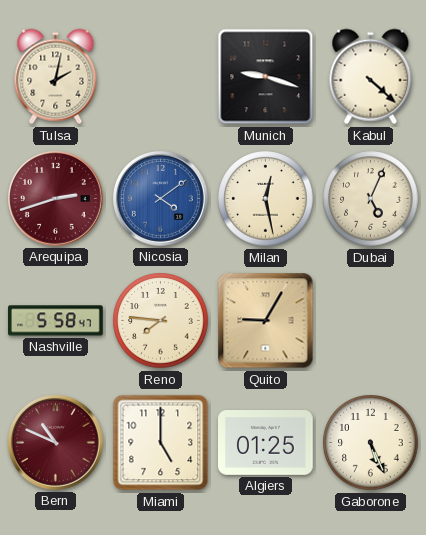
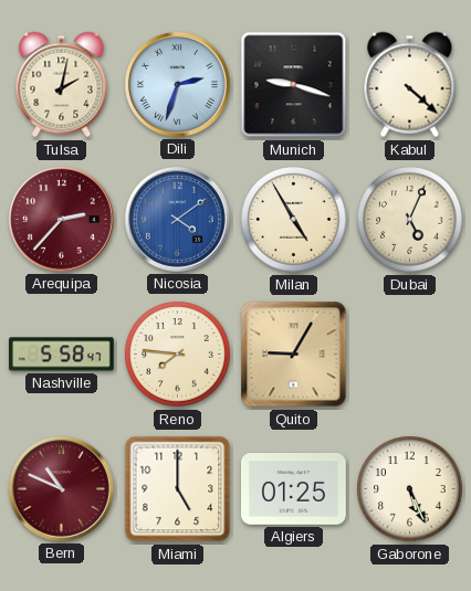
Dili: none -> 2:33
Arequipa: 2:42 -> 2:37
Milan: 12:28 -> 4:55
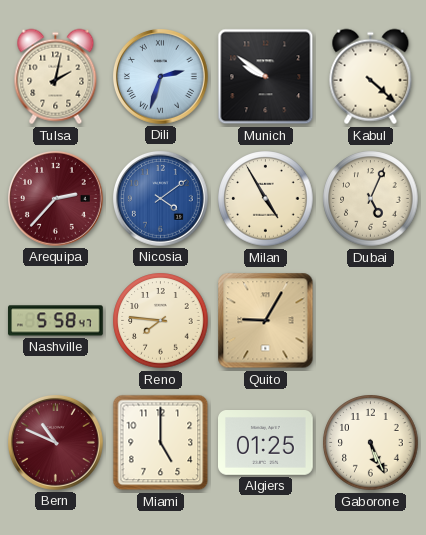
Munich: 9:18 -> 9:51
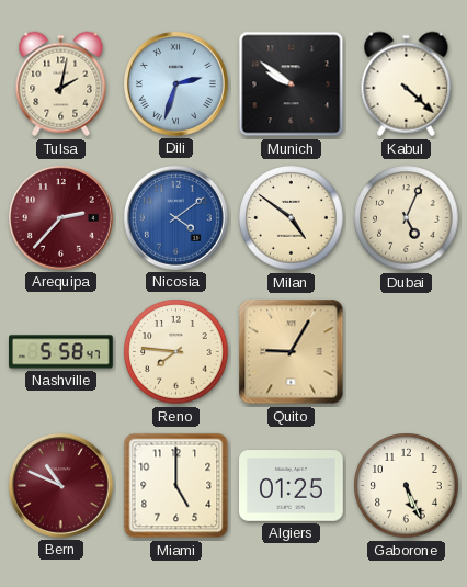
Milan: 4:55 -> 4:51
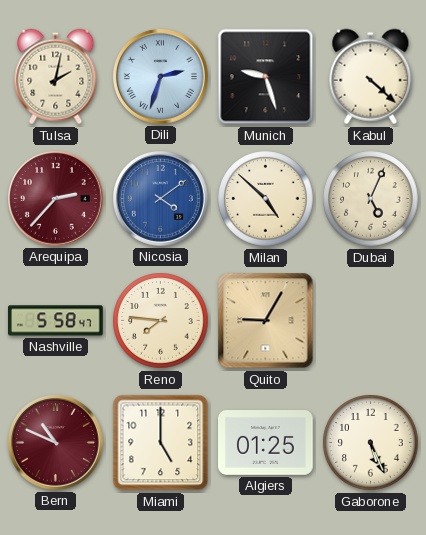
Munich: 9:51 -> 9:27
Milan: 4:51 -> 4:52
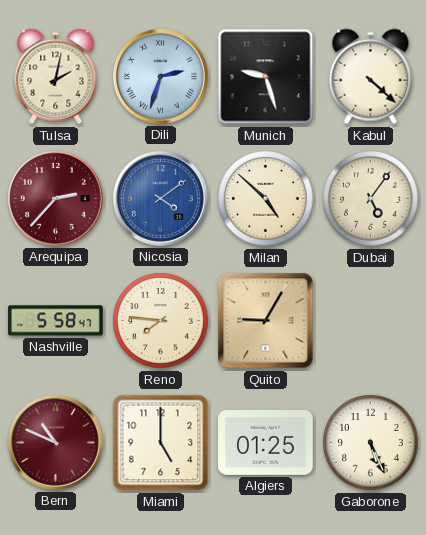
Dubai: 5:04 -> 5:06
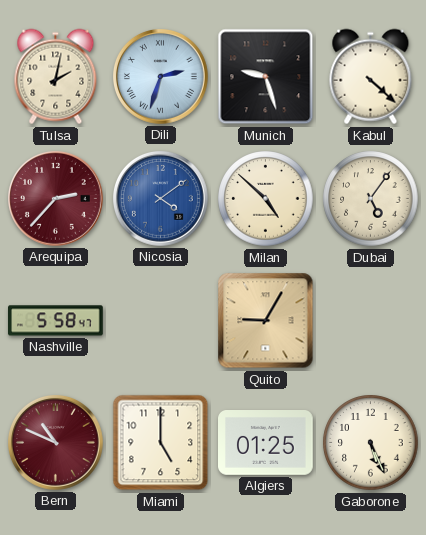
Reno: 7:46 -> none
